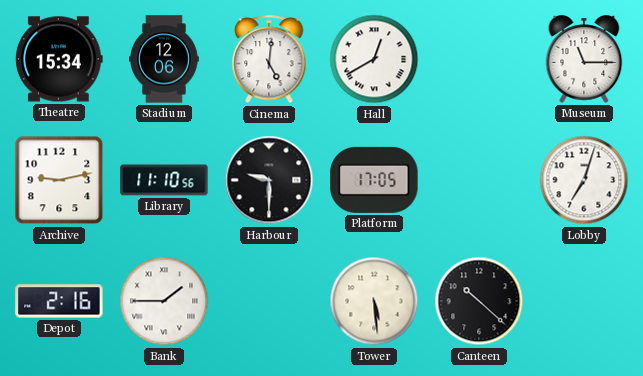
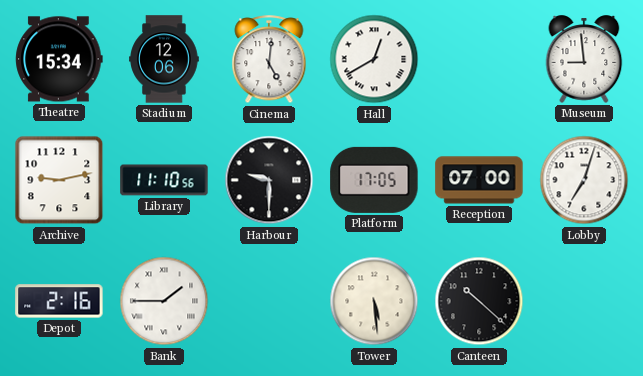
Museum: 11:15 -> 8:59
Reception: none -> 07:00
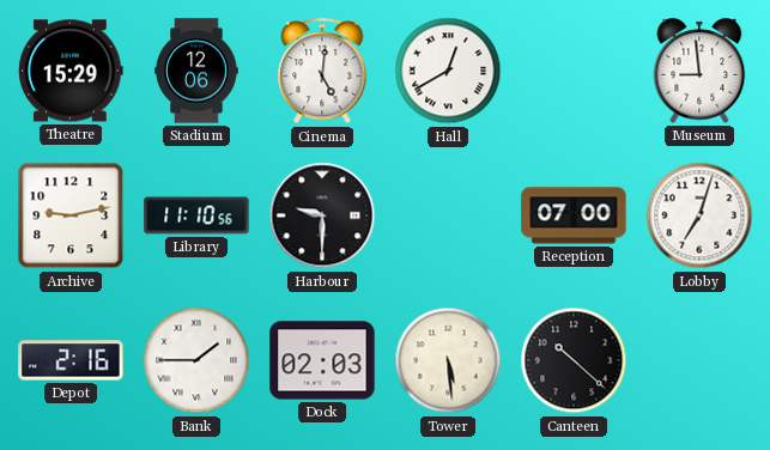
Theatre: 15:34 -> 15:29
Platform: 17:05 -> none
Dock: none -> 02:03
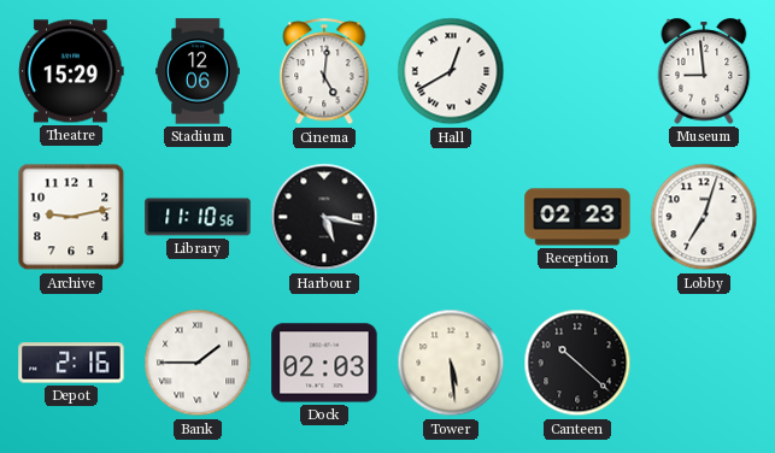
Harbour: 9:30 -> 5:17
Reception: 07:00 -> 02:23
